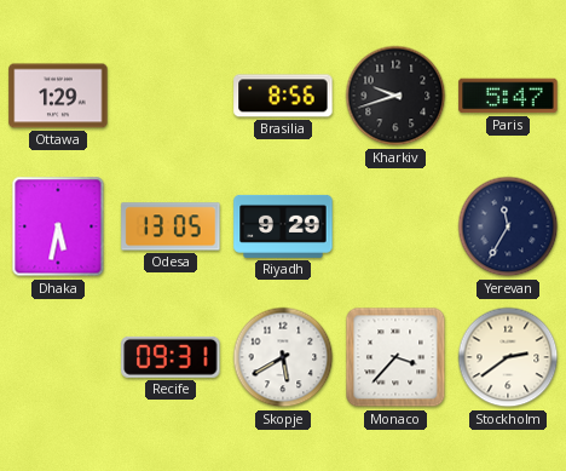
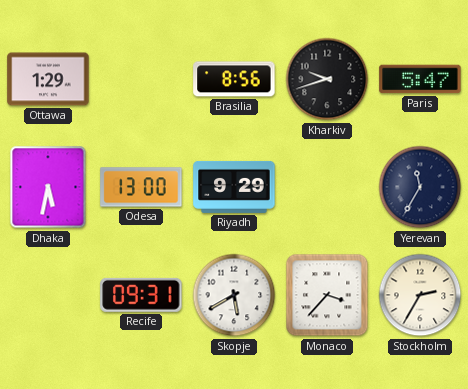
Odesa: 13:05 -> 13:00
Stockholm: 2:39 -> 2:35
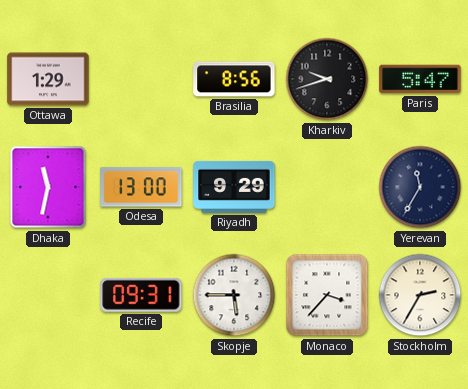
Dhaka: 5:32 -> 11:32
Skopje: 5:40 -> 5:45
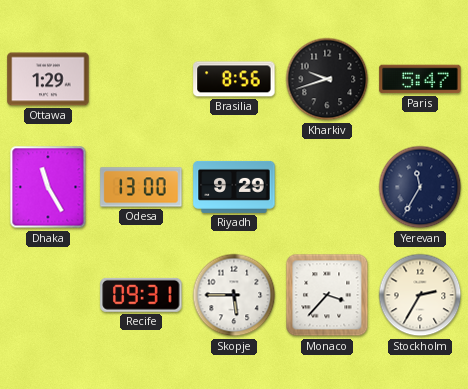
Dhaka: 11:32 -> 11:25
